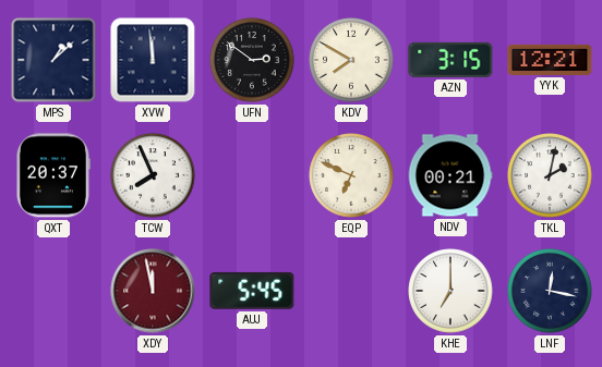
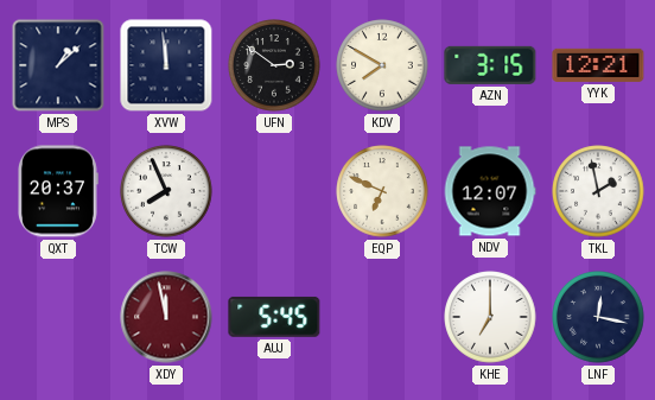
NDV: 00:21 -> 12:07
TKL: 2:02 -> 1:58
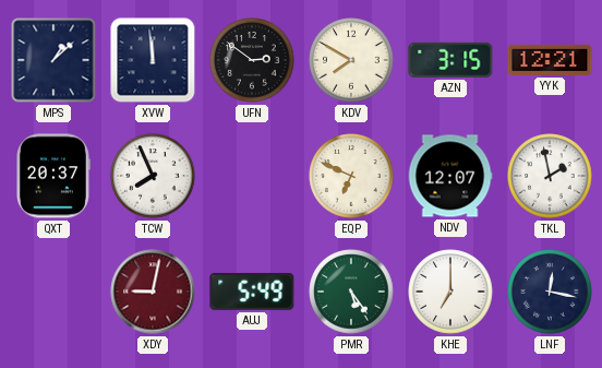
XDY: 11:58 -> 9:02
AUJ: 5:45 -> 5:49
PMR: none -> 5:24
